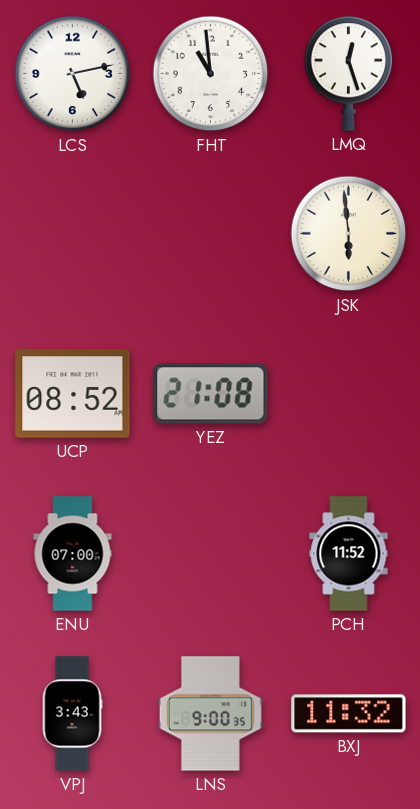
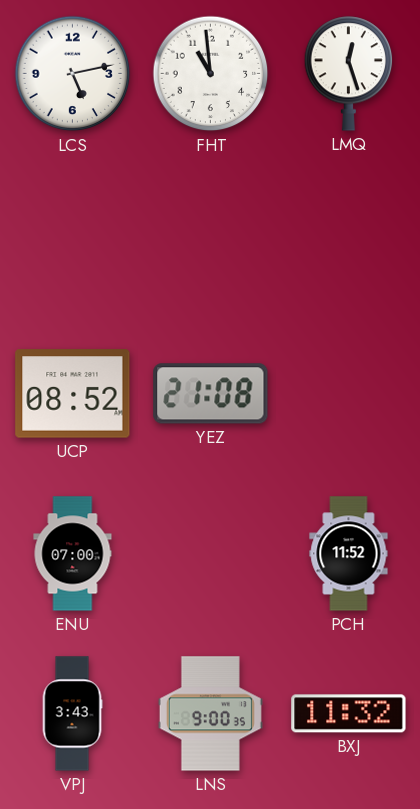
JSK: 5:59 -> none
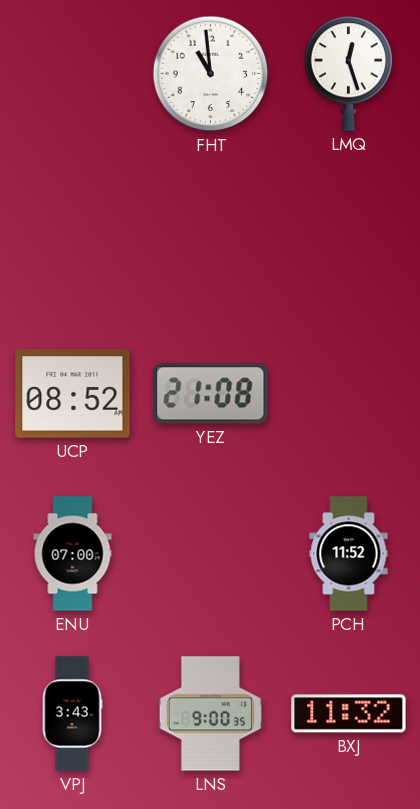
LCS: 5:13 -> none
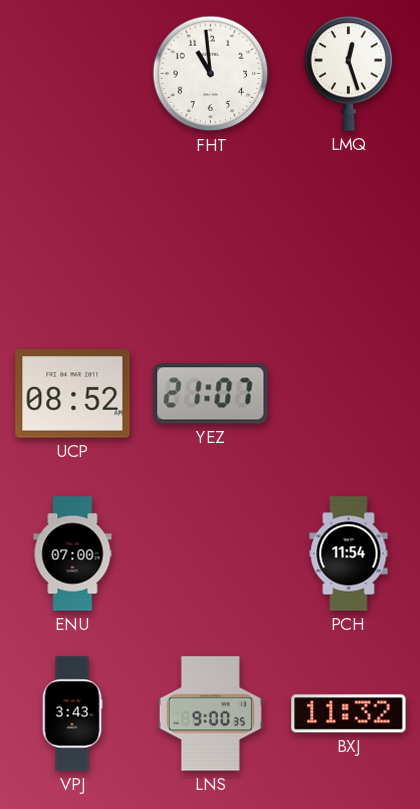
YEZ: 21:08 -> 21:07
PCH: 11:52 -> 11:54
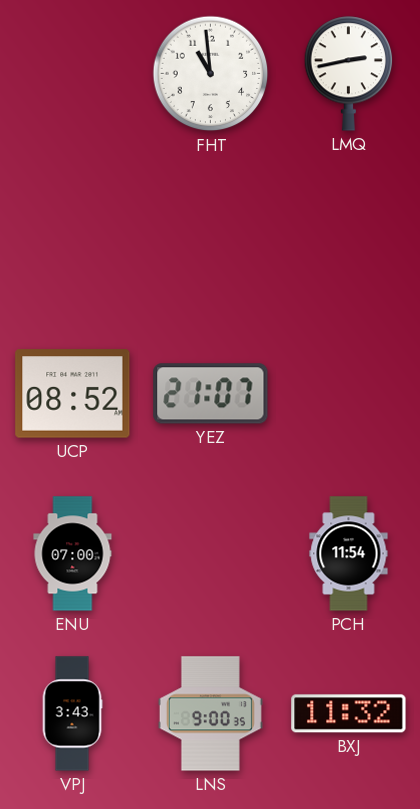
LMQ: 12:27 -> 2:43
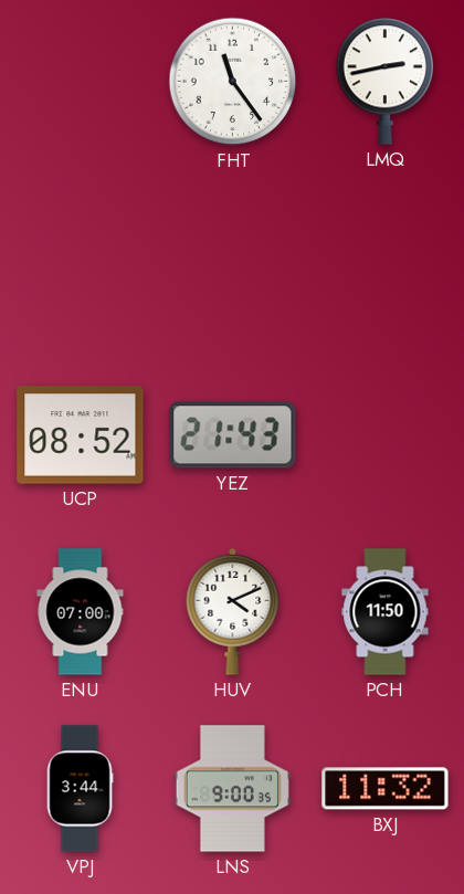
FHT: 10:59 -> 11:24
YEZ: 21:07 -> 21:43
HUV: none -> 4:11
PCH: 11:54 -> 11:50
VPJ: 3:43 -> 3:44
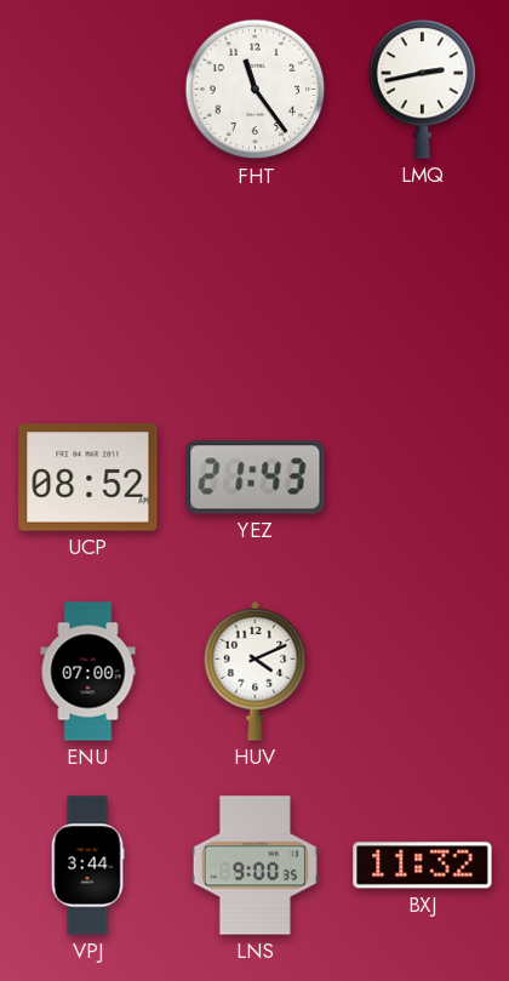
PCH: 11:50 -> none
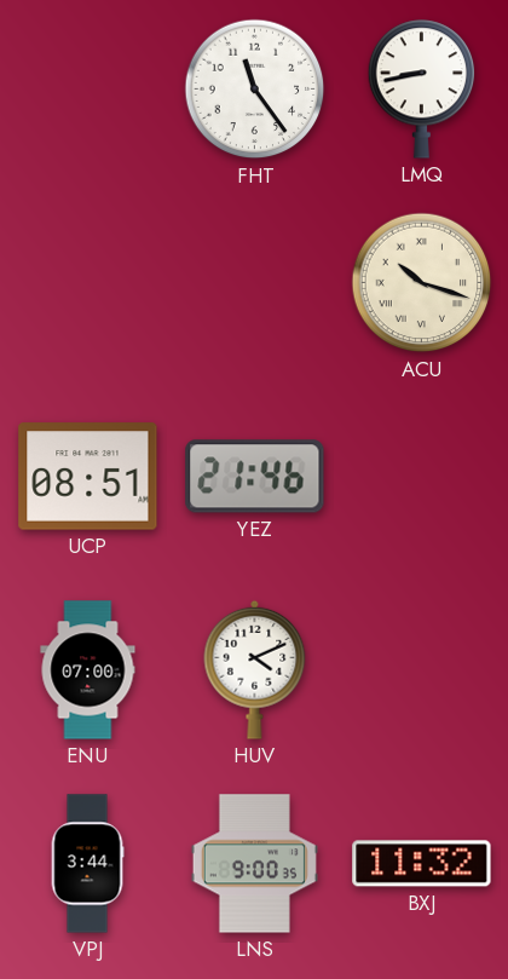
LMQ: 2:43 -> 8:43
ACU: none -> 10:18
UCP: 08:52 -> 08:51
YEZ: 21:43 -> 21:46
